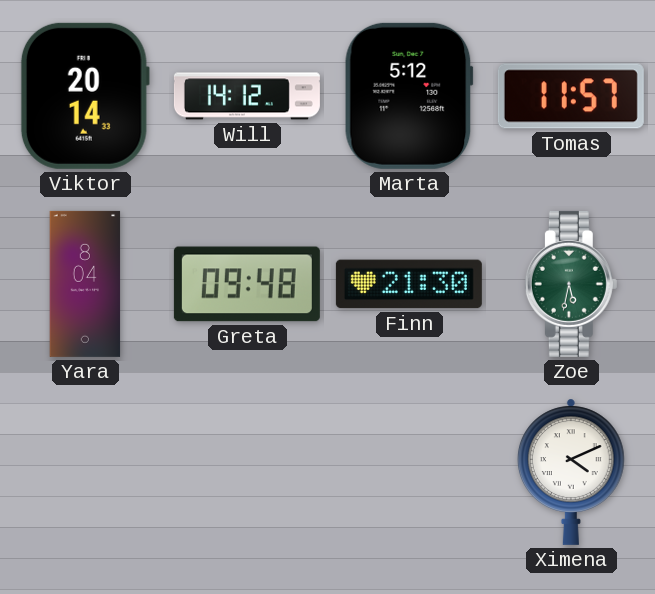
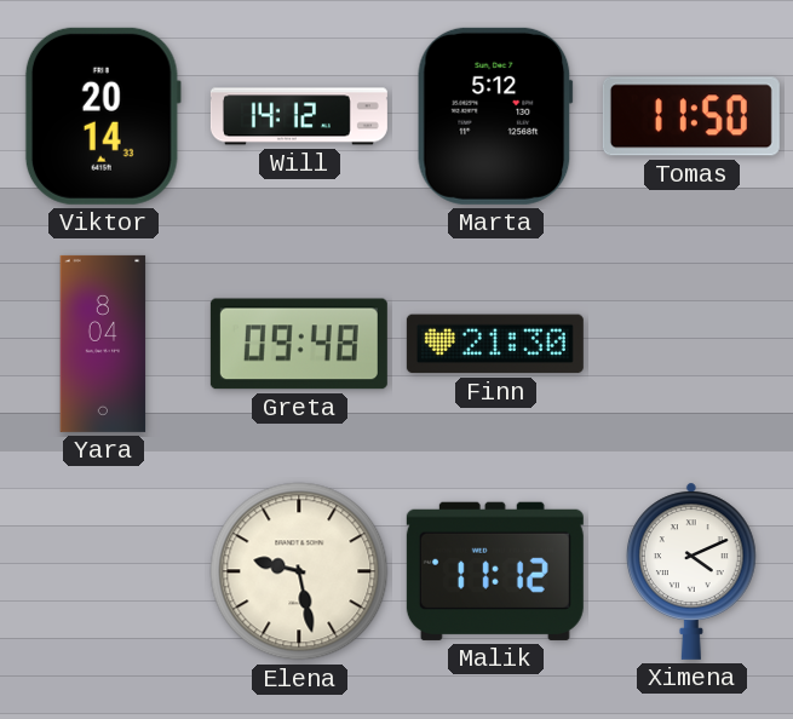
Tomas: 11:57 -> 11:50
Zoe: 5:32 -> none
Elena: none -> 9:28
Malik: none -> 11:12
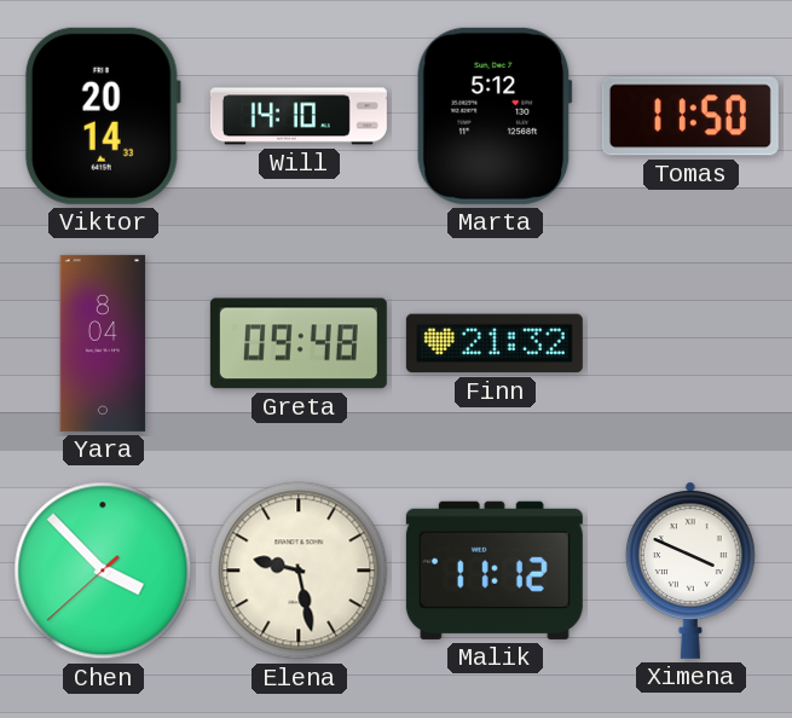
Will: 14:12 -> 14:10
Finn: 21:30 -> 21:32
Chen: none -> 3:52
Ximena: 4:11 -> 3:49
